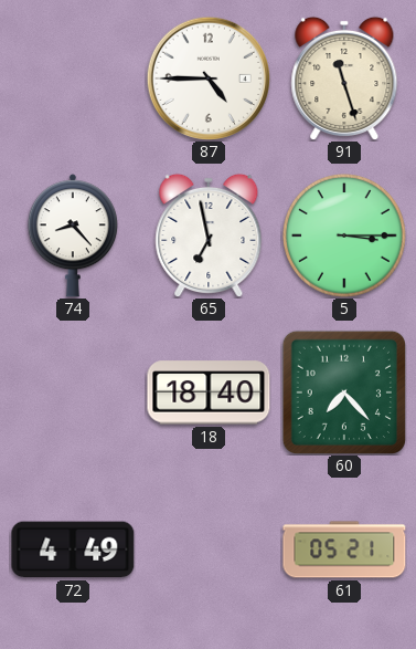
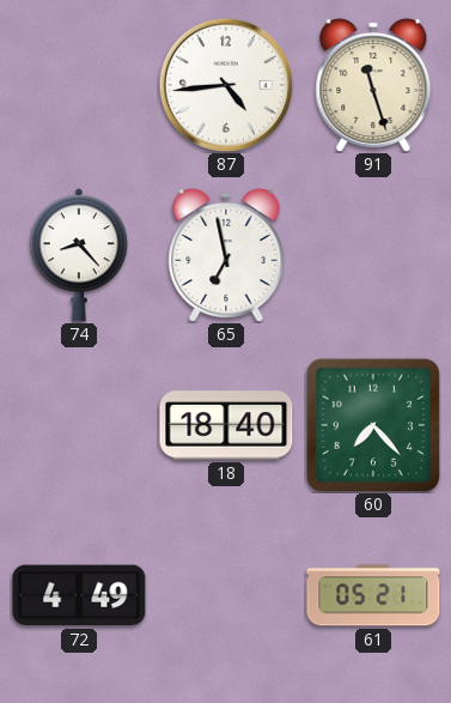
87: 4:45 -> 4:44
5: 3:15 -> none
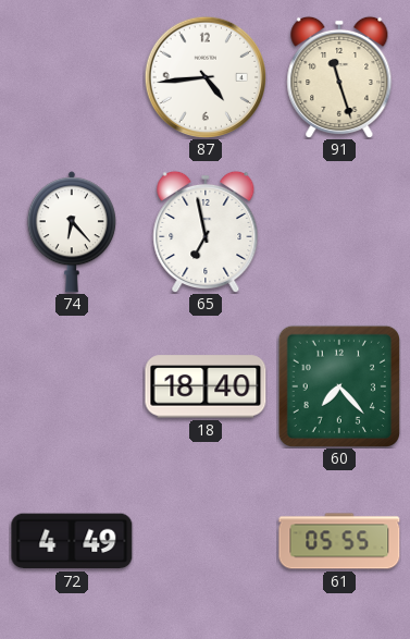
74: 8:23 -> 6:23
61: 05:21 -> 05:55
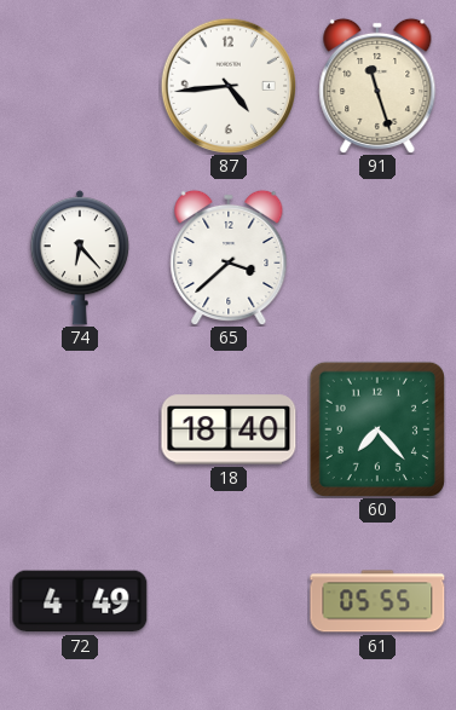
65: 6:58 -> 3:38
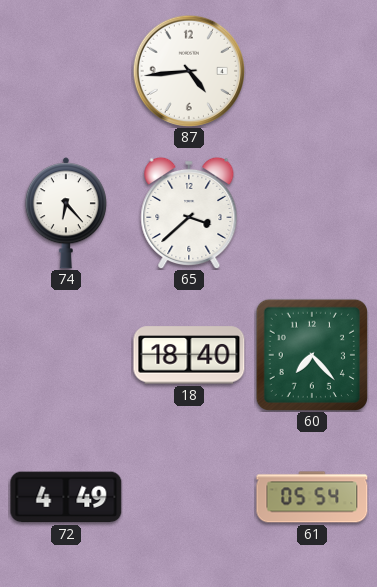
91: 11:27 -> none
61: 05:55 -> 05:54
